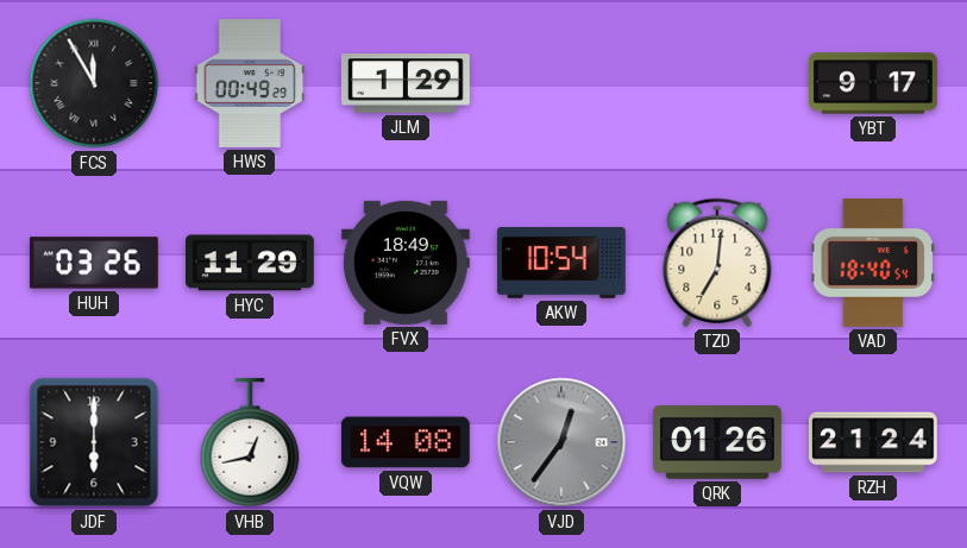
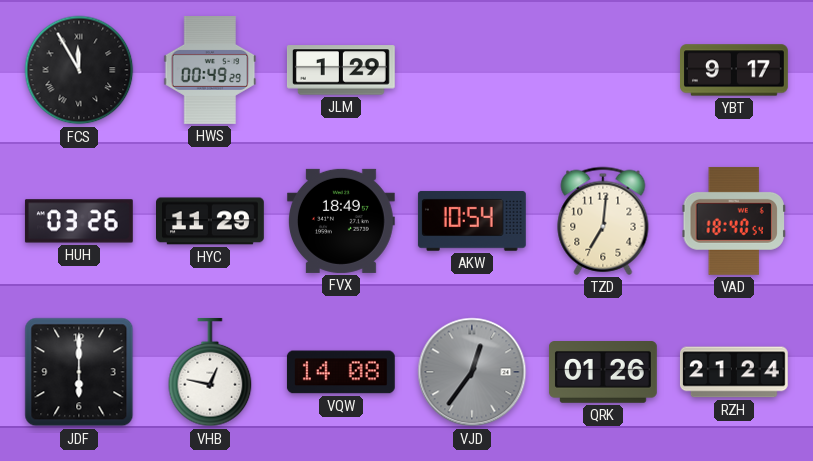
VHB: 12:43 -> 12:47
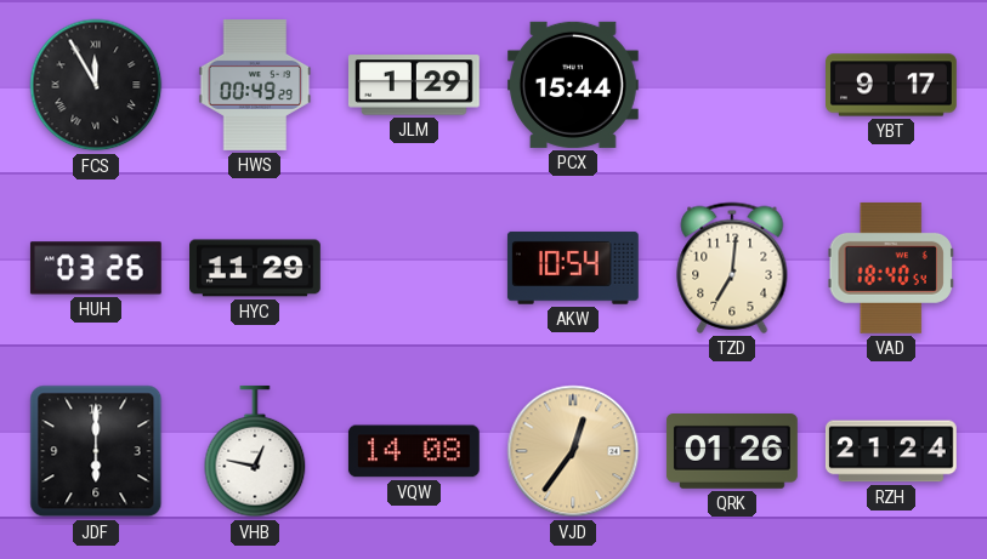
PCX: none -> 15:44
FVX: 18:49 -> none
VJD dial: grey -> champagne
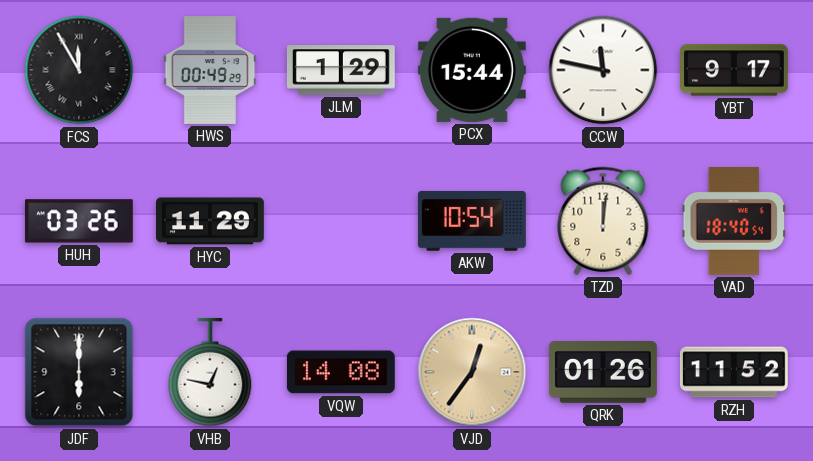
CCW: none -> 11:47
TZD: 7:01 -> 12:01
RZH: 21:24 -> 11:52
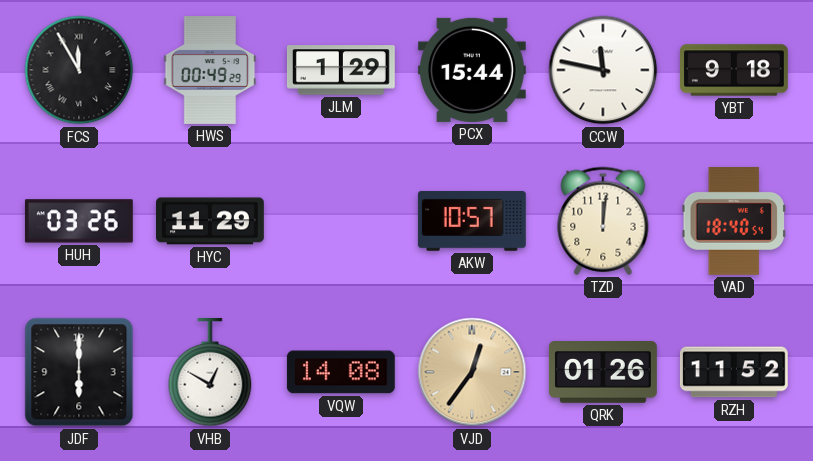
YBT: 9:17 -> 9:18
AKW: 10:54 -> 10:57
VHB: 12:47 -> 12:50
